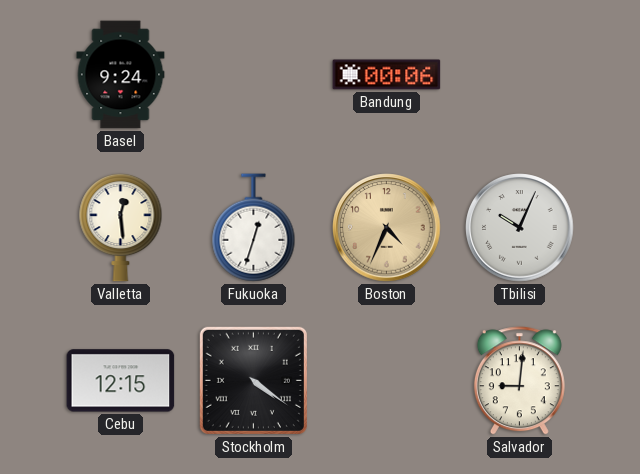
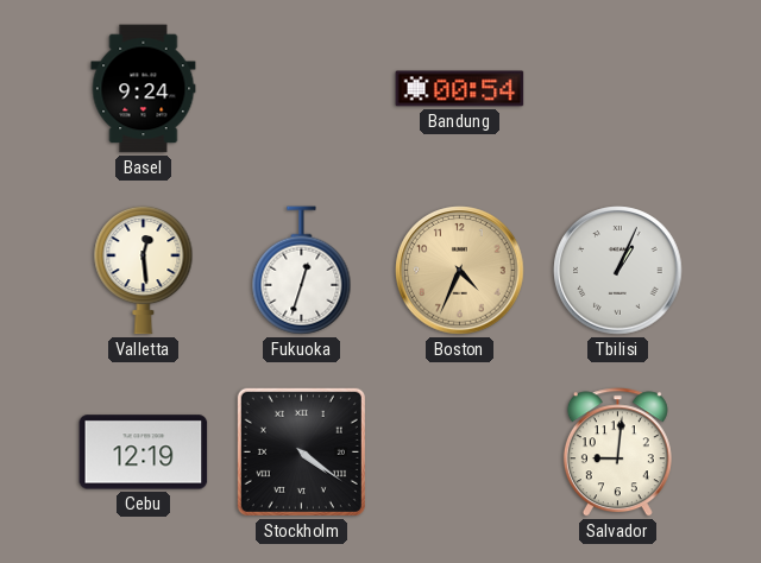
Bandung: 00:06 -> 00:54
Tbilisi: 10:04 -> 1:04
Cebu: 12:15 -> 12:19
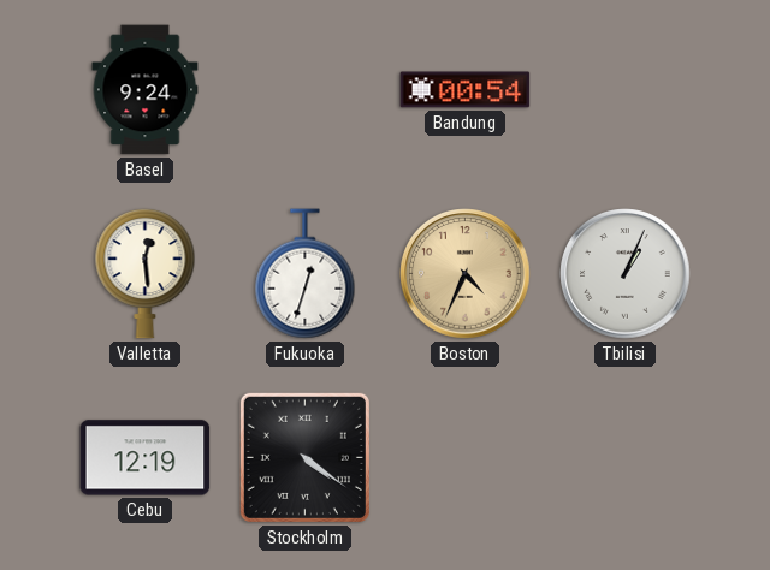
Salvador: 9:01 -> none
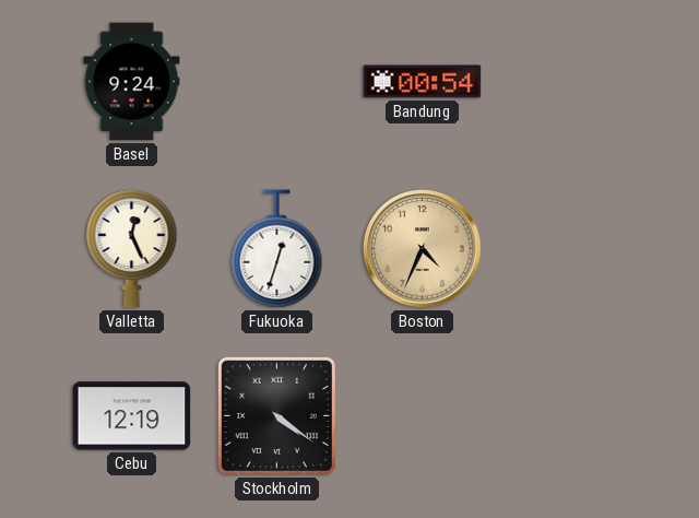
Valletta: 12:29 -> 12:26
Tbilisi: 1:04 -> none
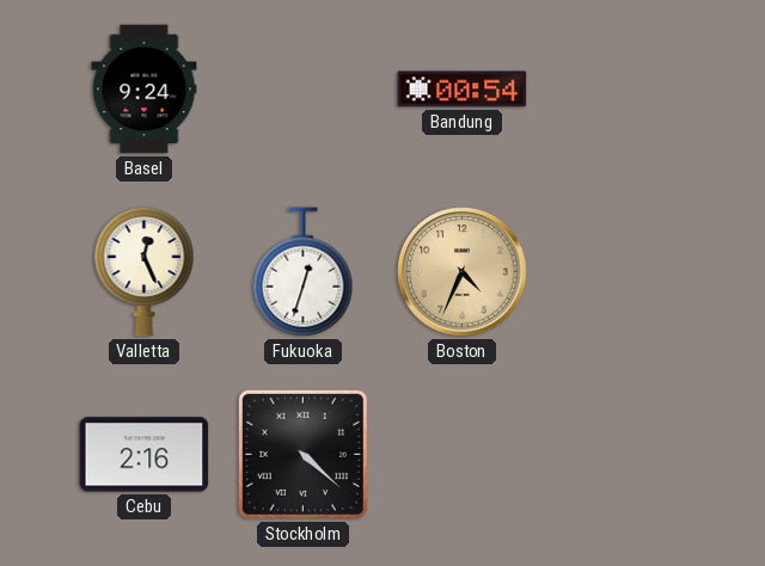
Cebu: 12:19 -> 2:16
Stockholm: 4:21 -> 4:22
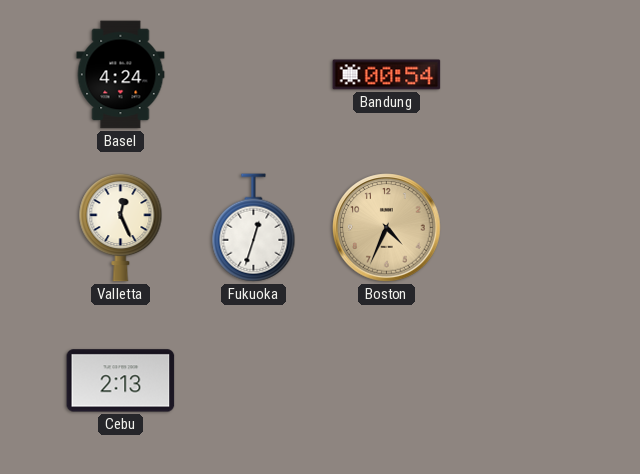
Basel: 9:24 -> 4:24
Cebu: 2:16 -> 2:13
Stockholm: 4:22 -> none
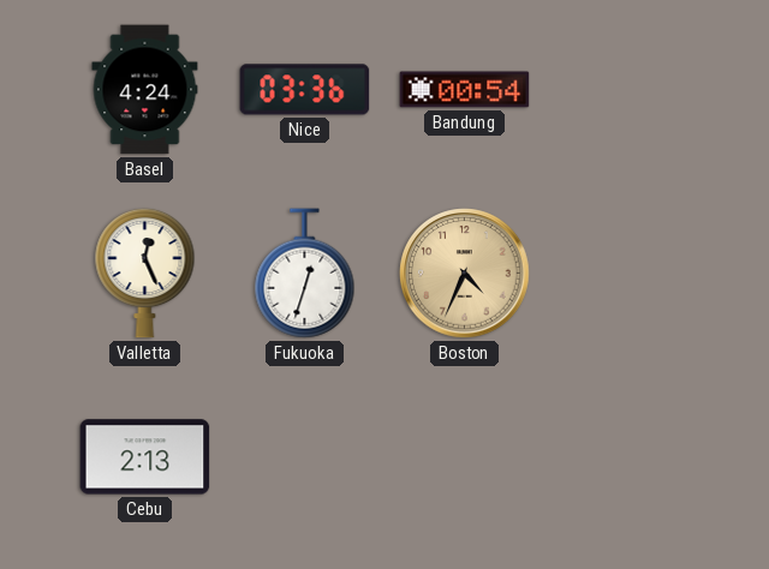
Nice: none -> 03:36
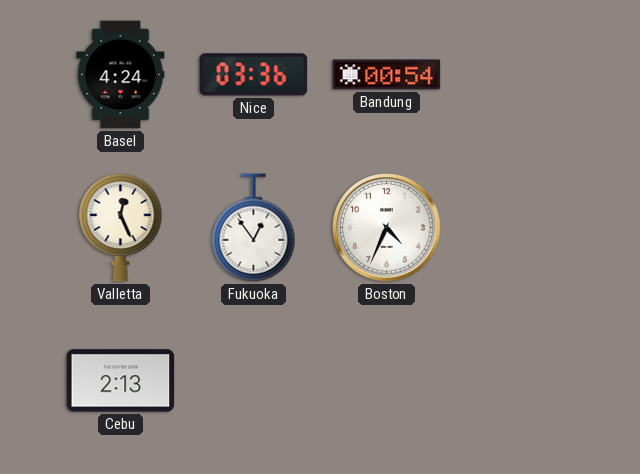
Fukuoka: 12:33 -> 12:54
Boston dial: champagne -> white
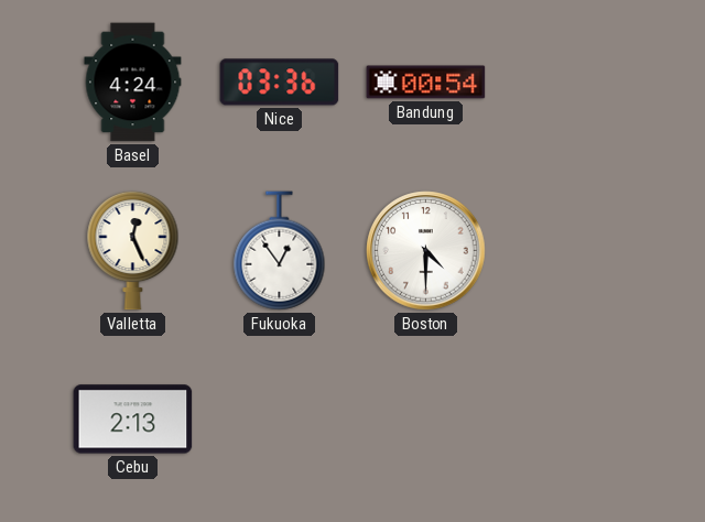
Boston: 4:34 -> 4:30
